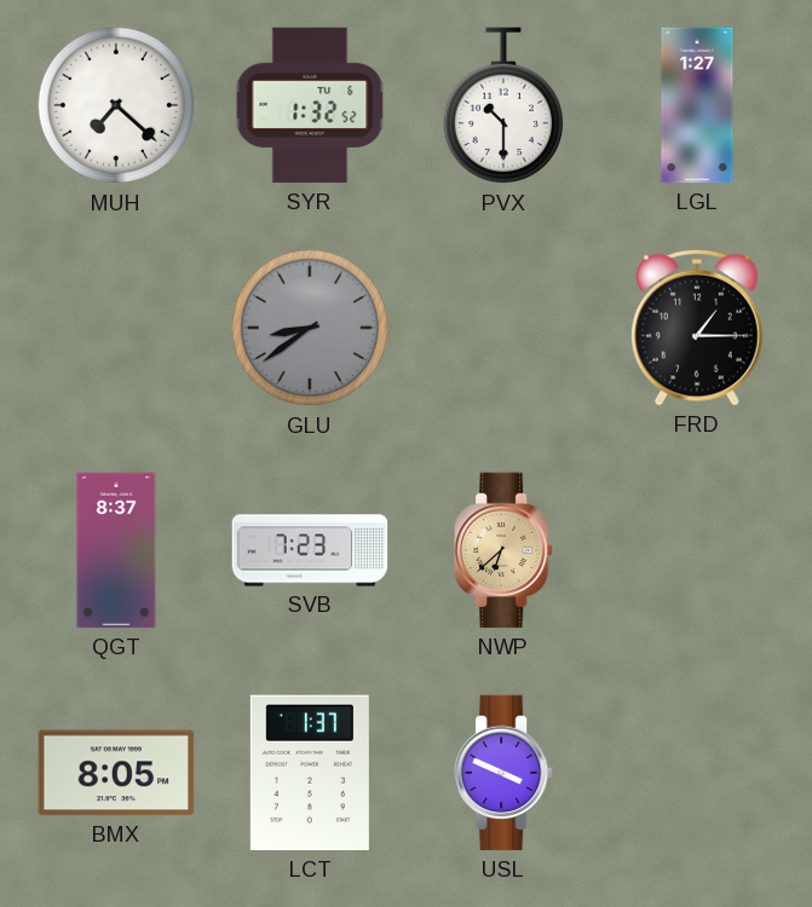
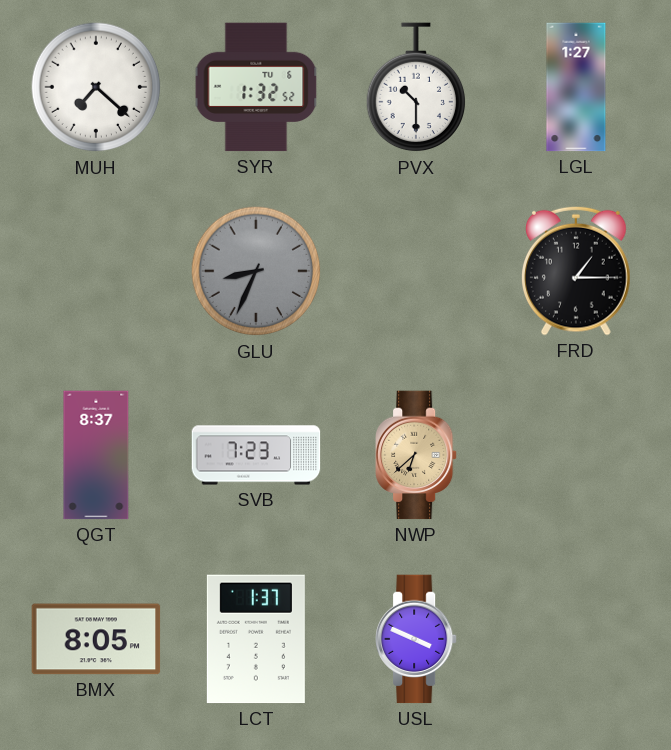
GLU: 8:39 -> 8:34
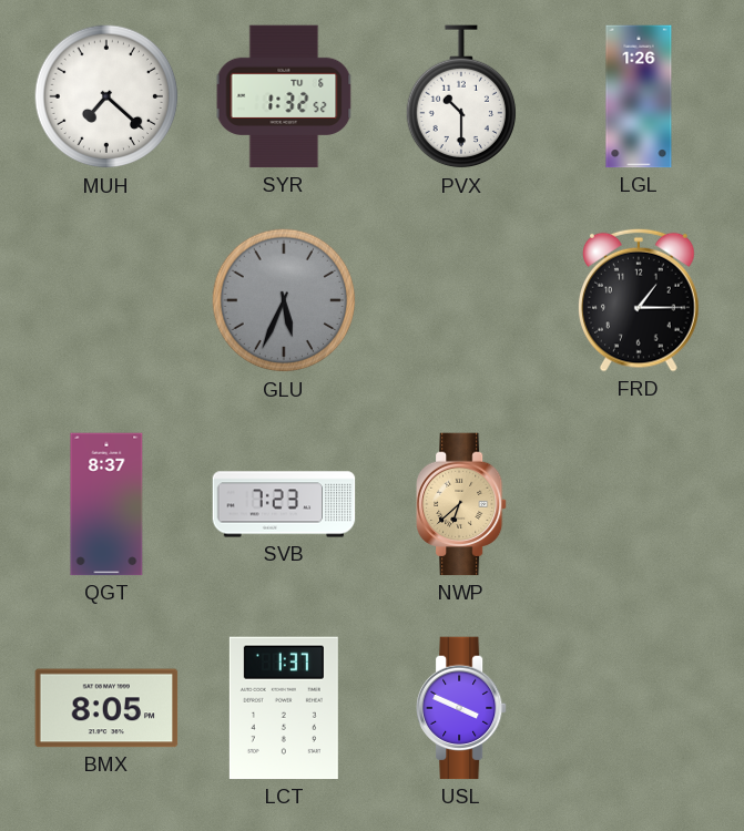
LGL: 1:27 -> 1:26
GLU: 8:34 -> 5:34
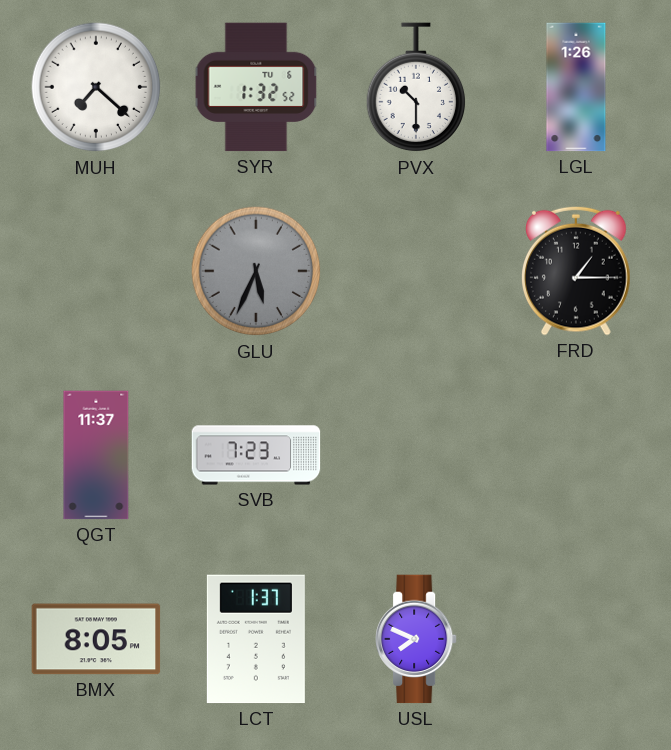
QGT: 8:37 -> 11:37
NWP: 6:38 -> none
USL: 3:49 -> 7:49
